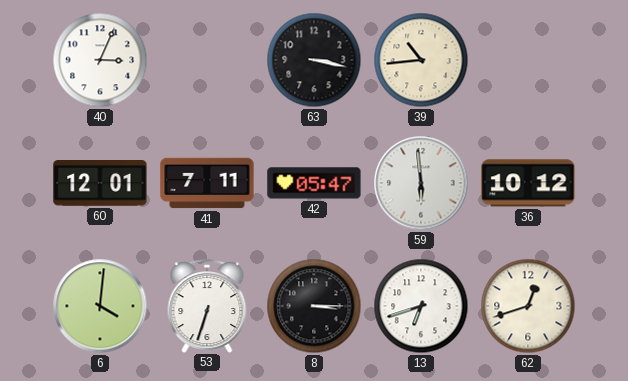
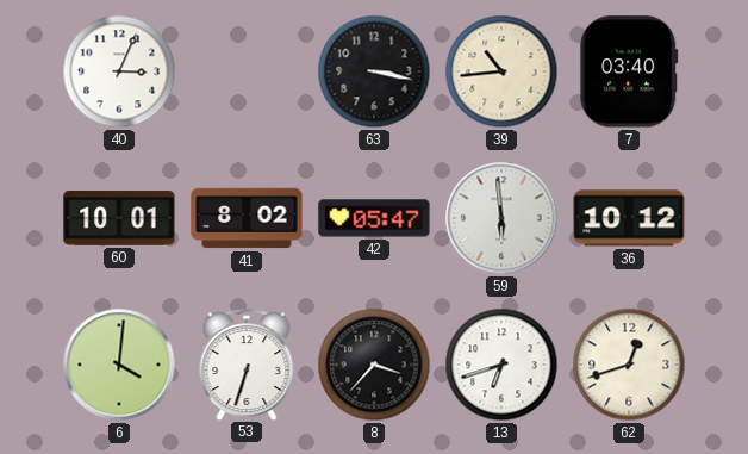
7: none -> 03:40
60: 12:01 -> 10:01
41: 7:11 -> 8:02
8: 3:15 -> 3:37
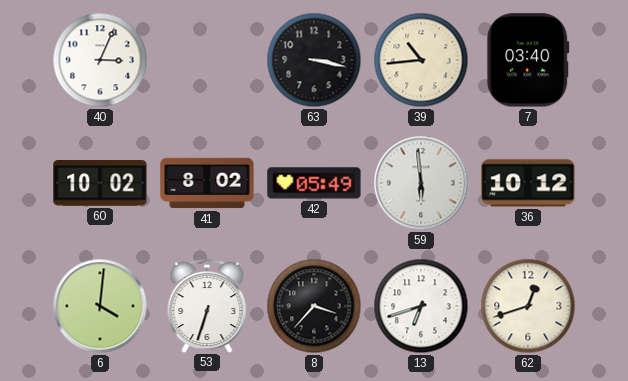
60: 10:01 -> 10:02
42: 05:47 -> 05:49
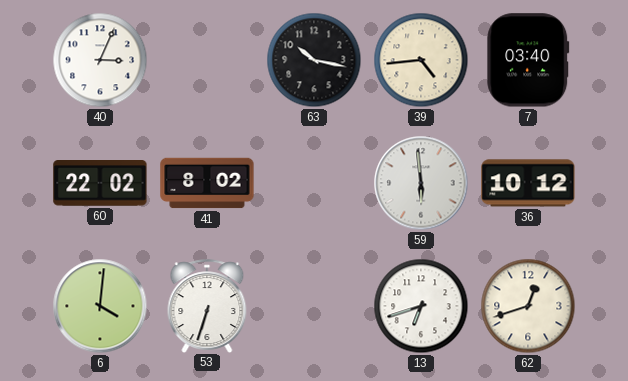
63: 3:17 -> 10:17
39: 10:44 -> 4:44
60: 10:02 -> 22:02
42: 05:49 -> none
8: 3:37 -> none
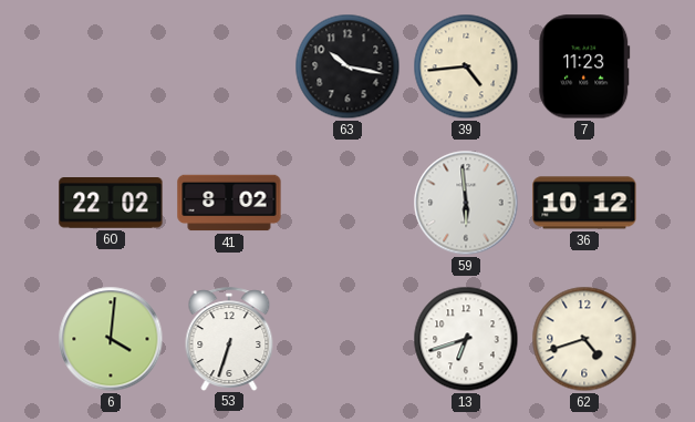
40: 3:04 -> none
7: 03:40 -> 11:23
62: 12:42 -> 4:42
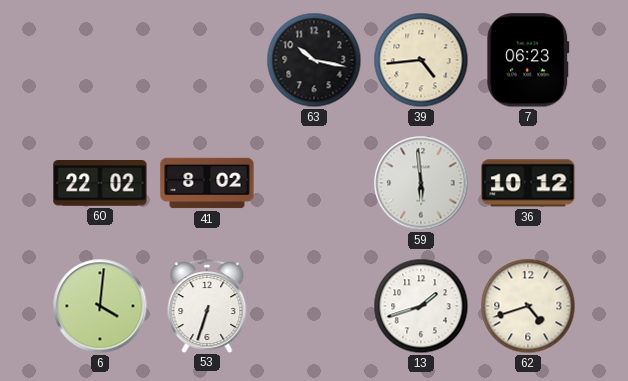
7: 11:23 -> 06:23
13: 6:42 -> 1:42
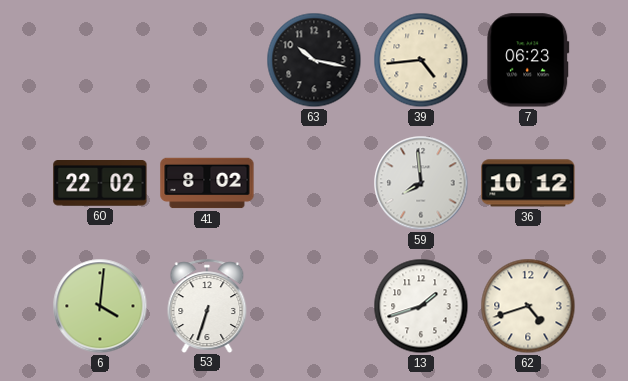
59: 5:59 -> 7:59
